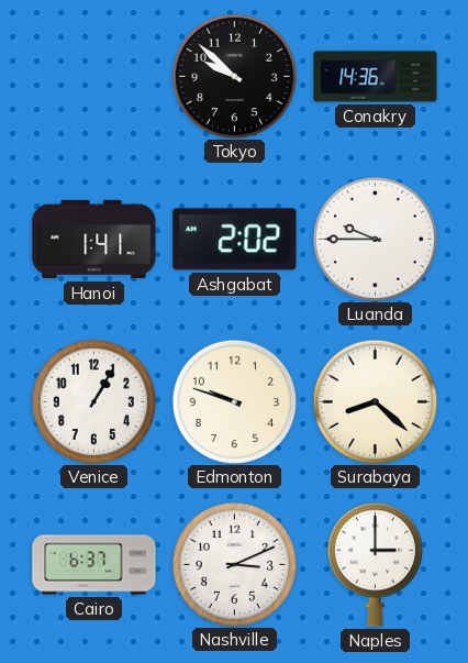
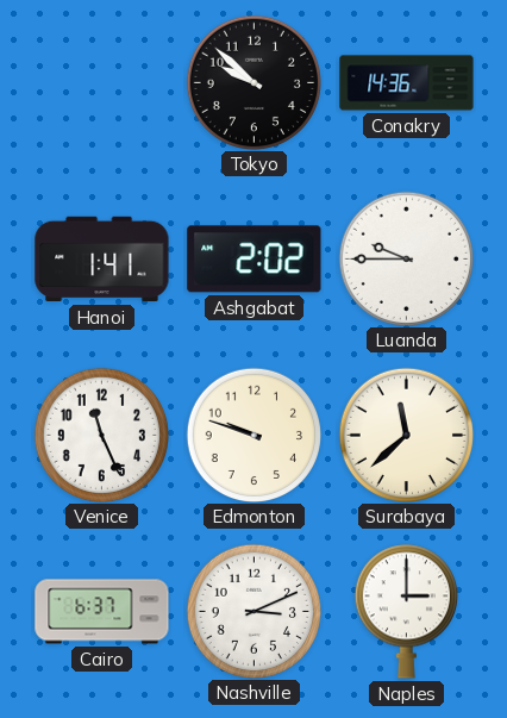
Venice: 1:05 -> 11:26
Surabaya: 8:22 -> 11:38
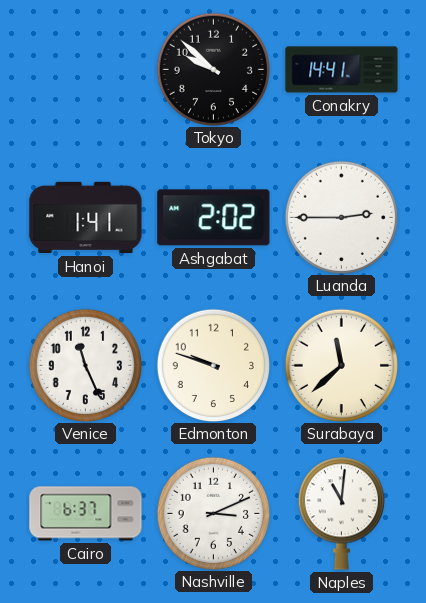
Conakry: 14:36 -> 14:41
Luanda: 9:45 -> 2:45
Naples: 3:00 -> 11:01
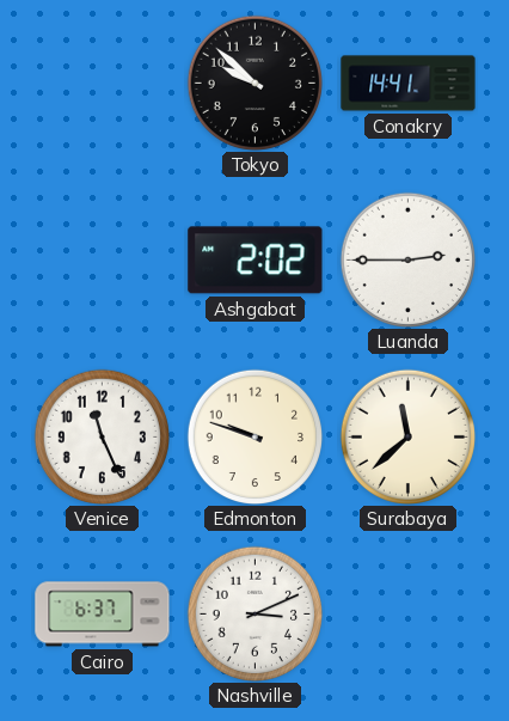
Hanoi: 1:41 -> none
Naples: 11:01 -> none
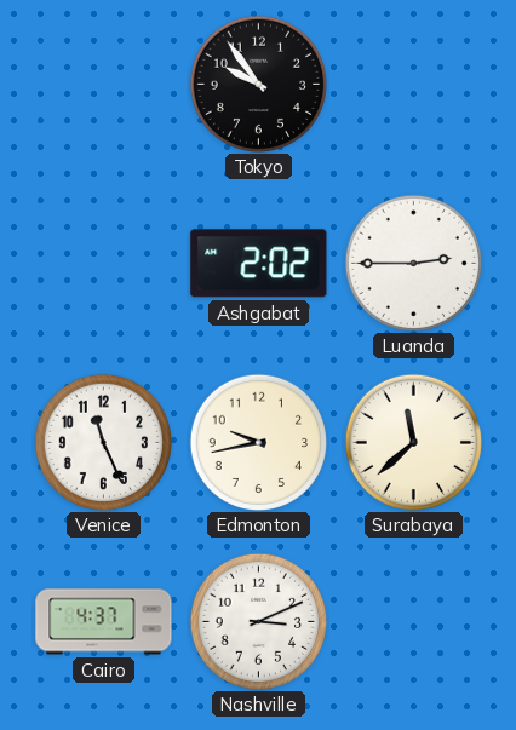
Tokyo: 9:52 -> 9:54
Conakry: 14:41 -> none
Edmonton: 9:48 -> 9:43
Cairo: 6:37 -> 4:37
